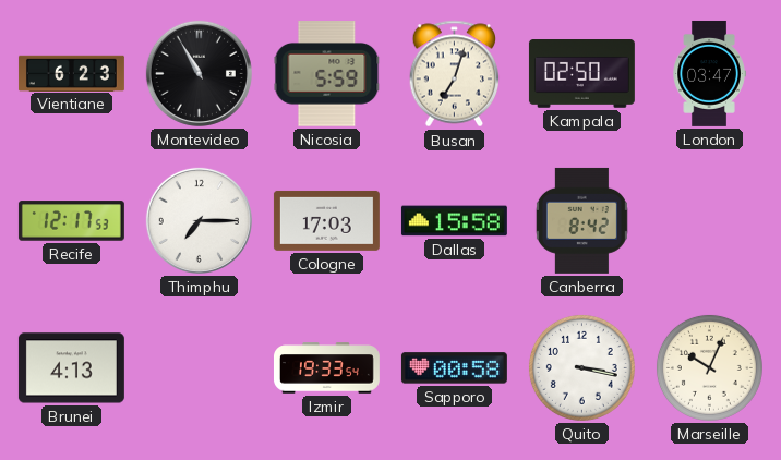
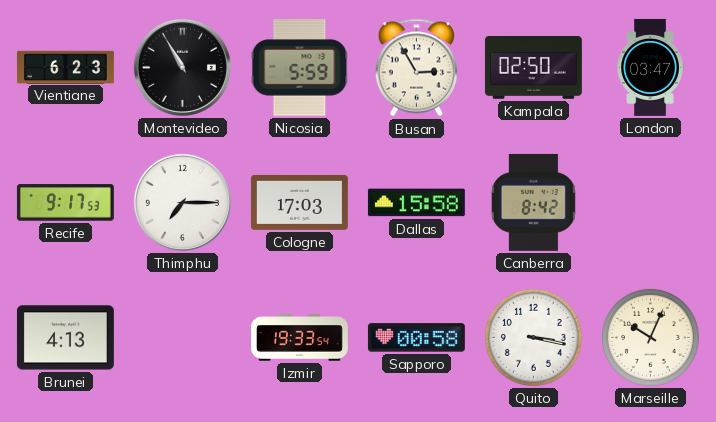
Busan: 7:03 -> 2:55
Recife: 12:17 -> 9:17
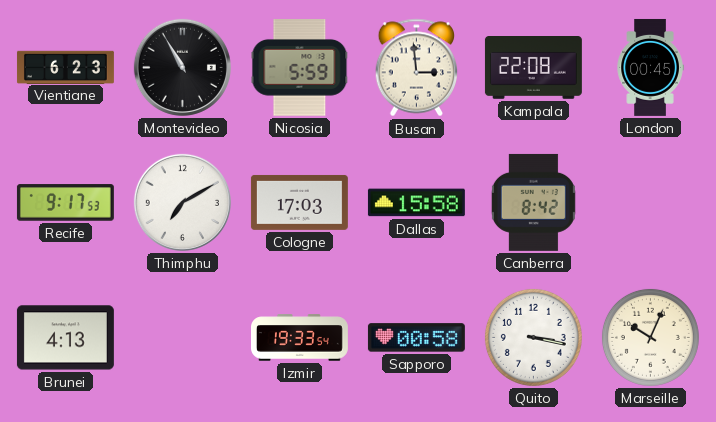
Busan: 2:55 -> 2:59
Kampala: 02:50 -> 22:08
London: 03:47 -> 00:45
Thimphu: 7:15 -> 7:10
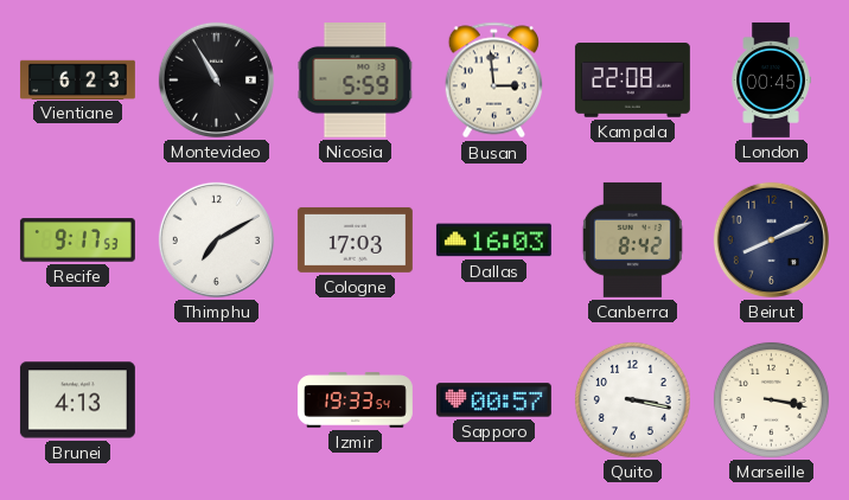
Dallas: 15:58 -> 16:03
Beirut: none -> 8:11
Sapporo: 00:58 -> 00:57
Marseille: 10:04 -> 3:17
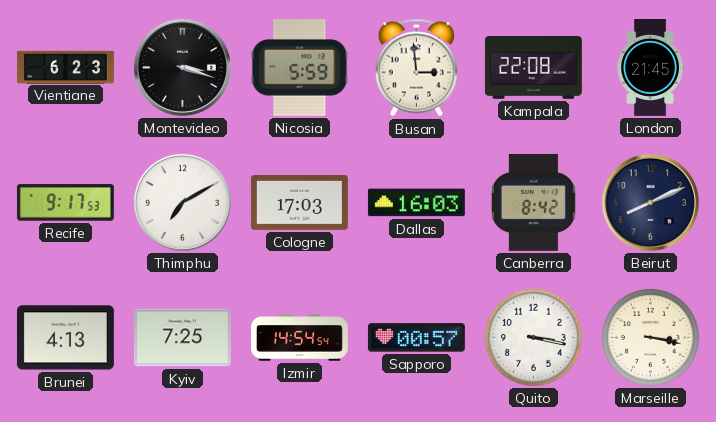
Montevideo: 10:55 -> 3:18
London: 00:45 -> 21:45
Kyiv: none -> 7:25
Izmir: 19:33 -> 14:54
